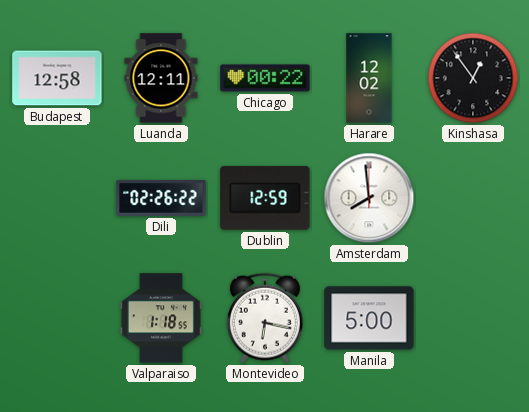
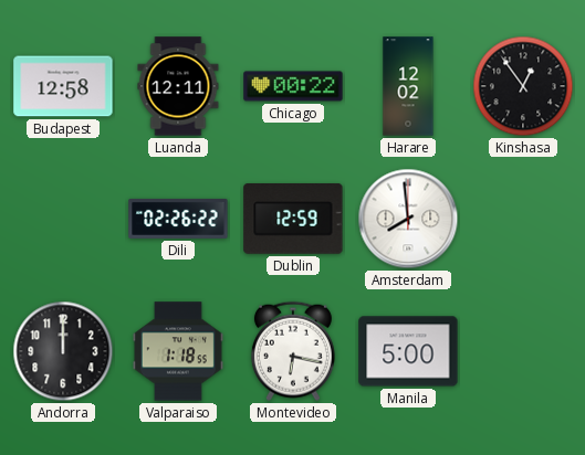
Andorra: none -> 12:00
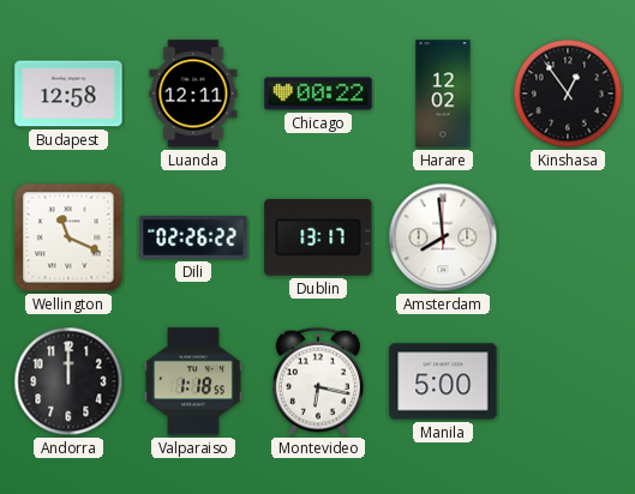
Wellington: none -> 11:19
Dublin: 12:59 -> 13:17
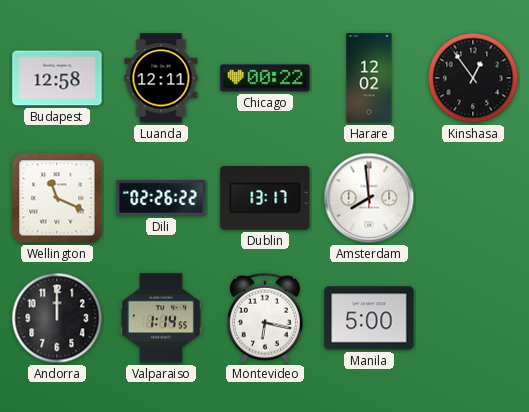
Valparaiso: 1:18 -> 1:14
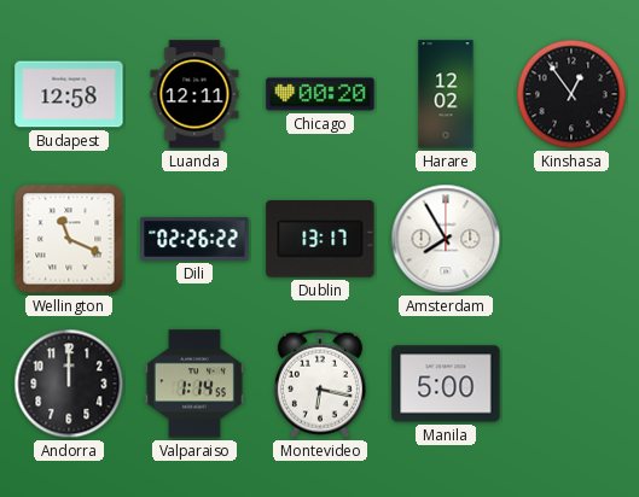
Chicago: 00:22 -> 00:20
Amsterdam: 7:59 -> 7:55
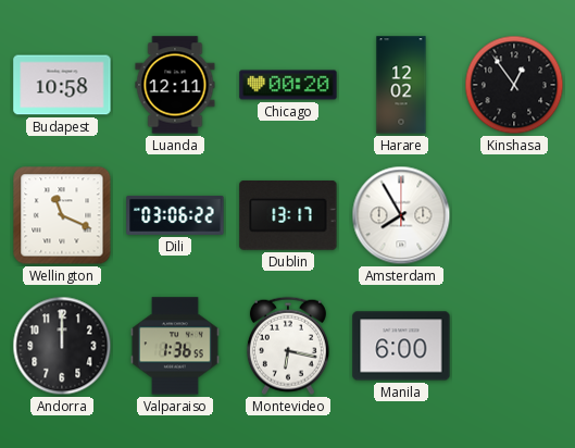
Budapest: 12:58 -> 10:58
Dili: 02:26 -> 03:06
Valparaiso: 1:14 -> 1:36
Manila: 5:00 -> 6:00
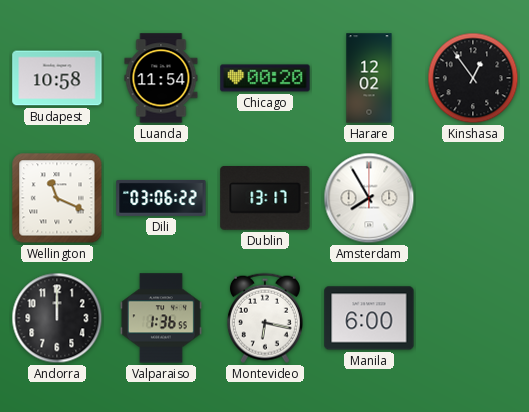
Luanda: 12:11 -> 11:54
